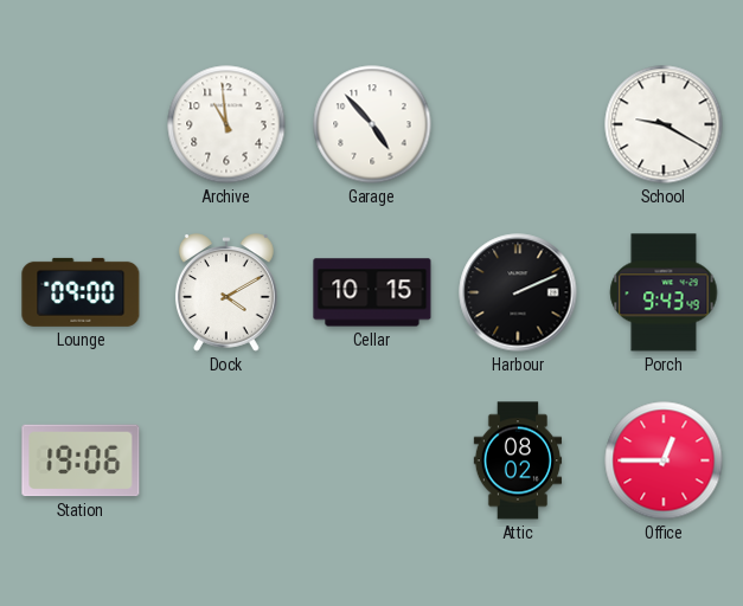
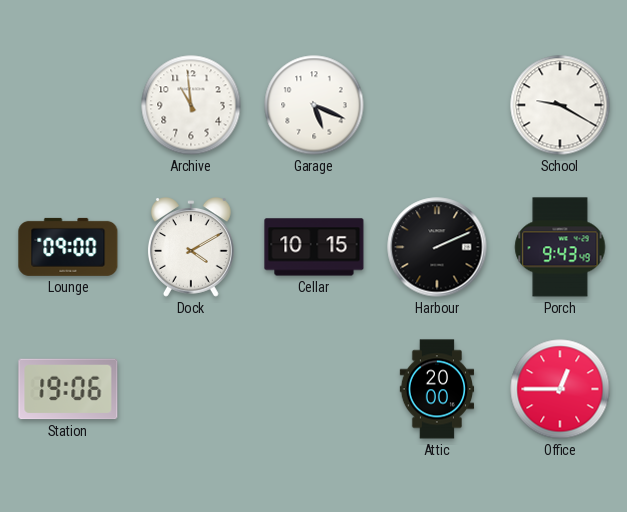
Garage: 4:53 -> 5:19
Attic: 08:02 -> 20:00
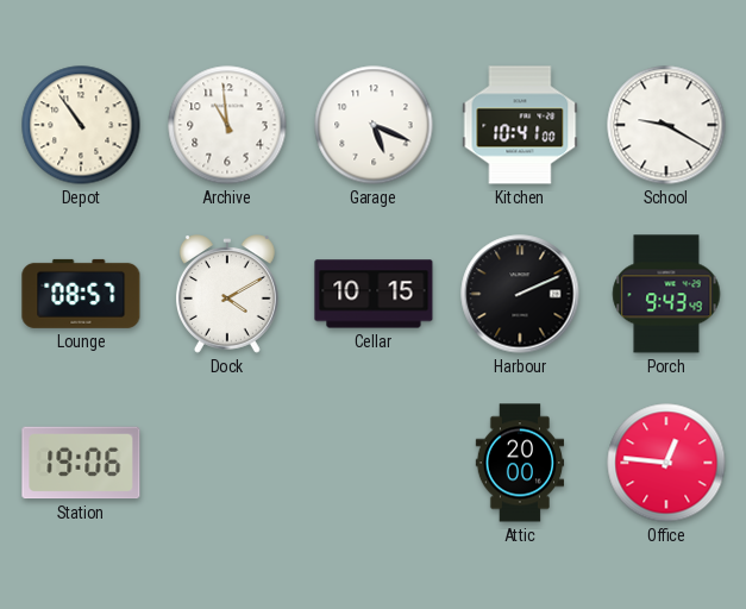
Depot: none -> 10:54
Kitchen: none -> 10:41
Lounge: 09:00 -> 08:57
Office: 12:45 -> 12:46
